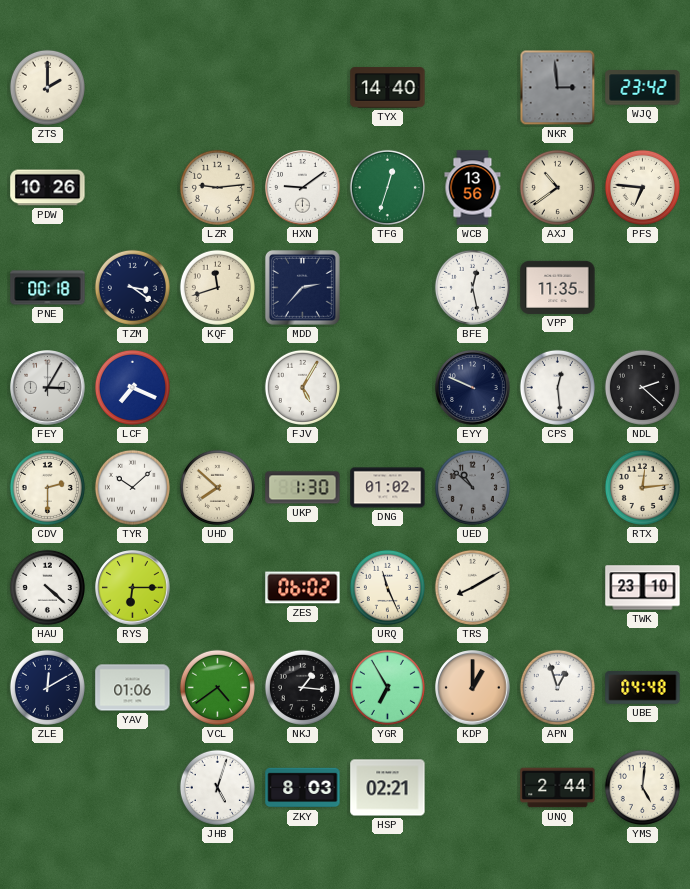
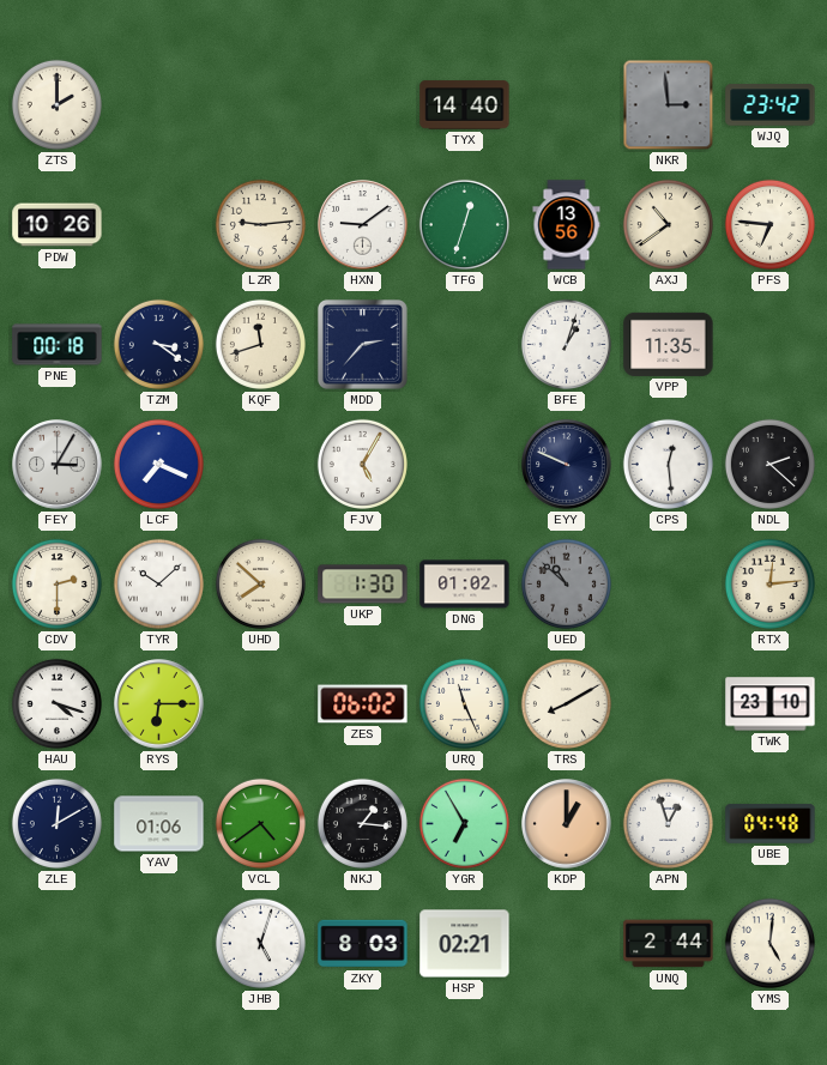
BFE: 12:28 -> 1:03
HAU: 4:22 -> 4:18
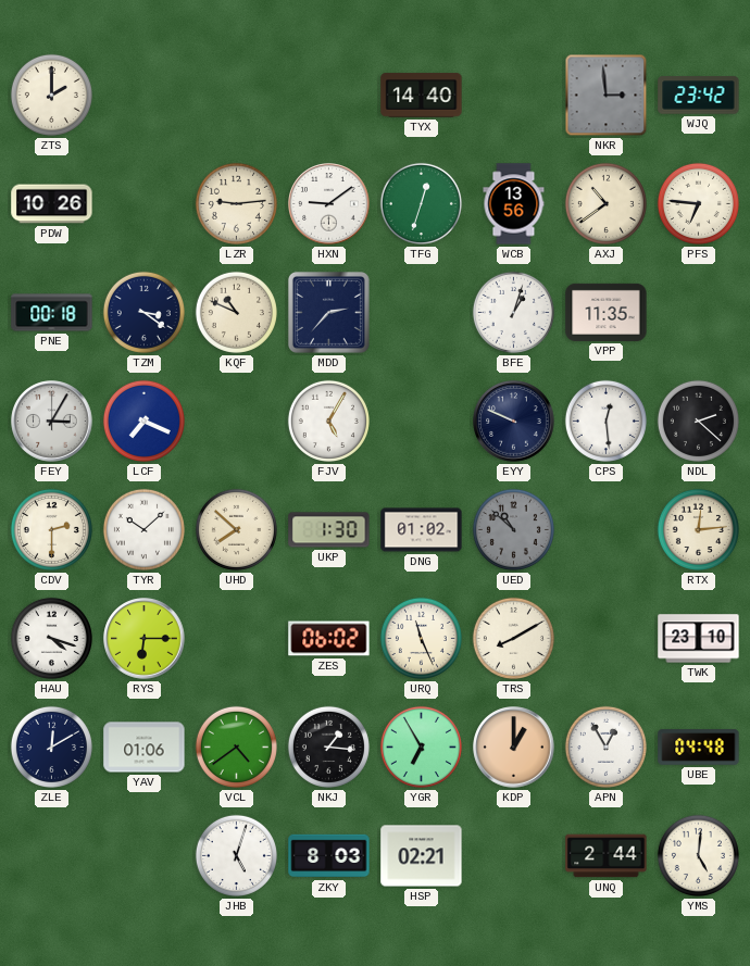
KQF: 11:42 -> 10:49
APN: 12:57 -> 12:55
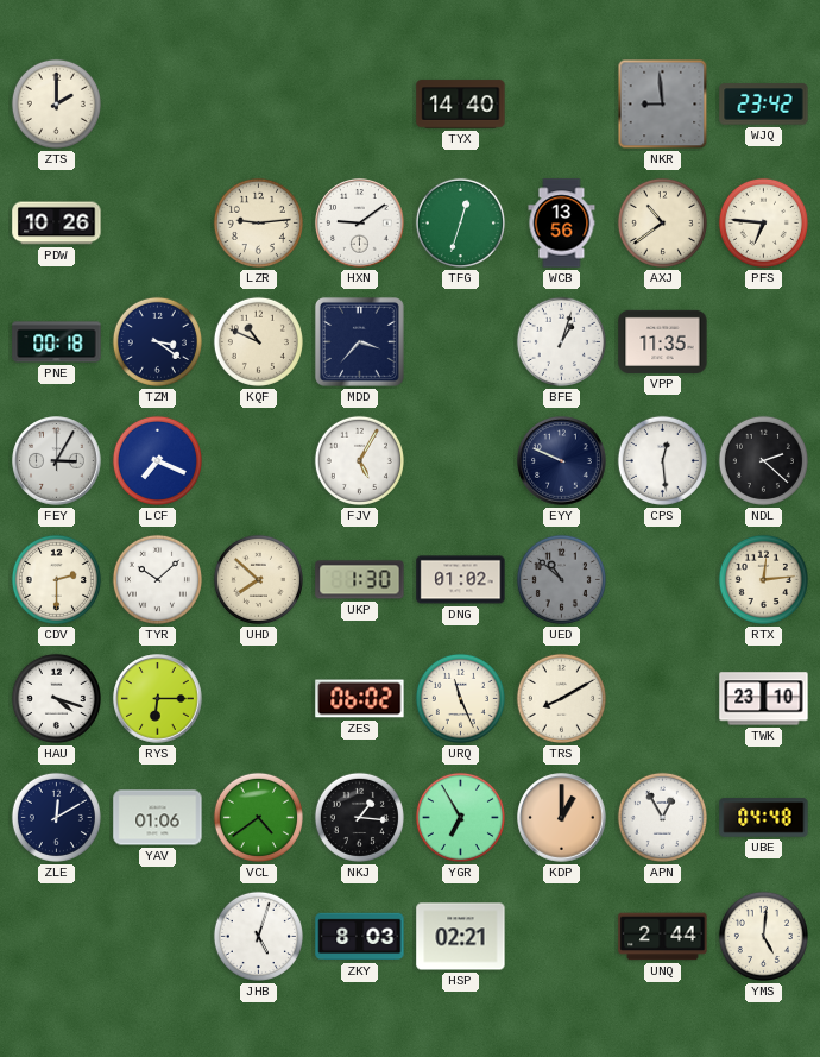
NKR: 2:59 -> 8:59
MDD: 2:37 -> 3:37
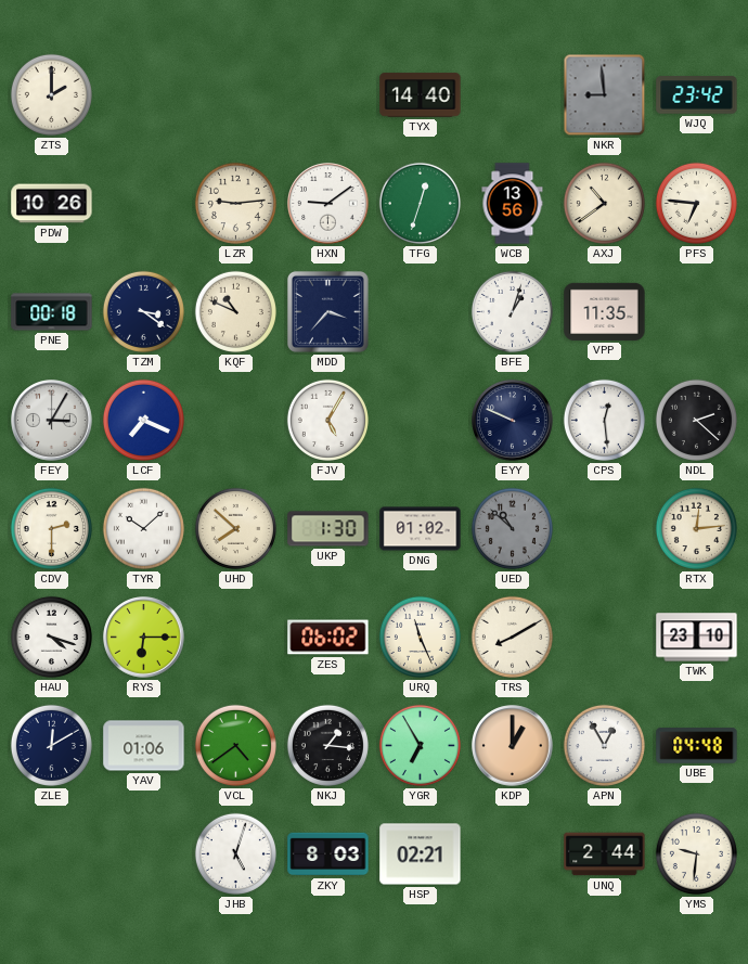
YMS: 5:01 -> 9:31
